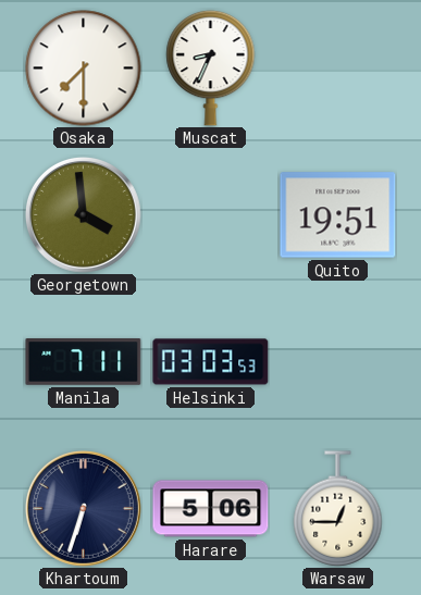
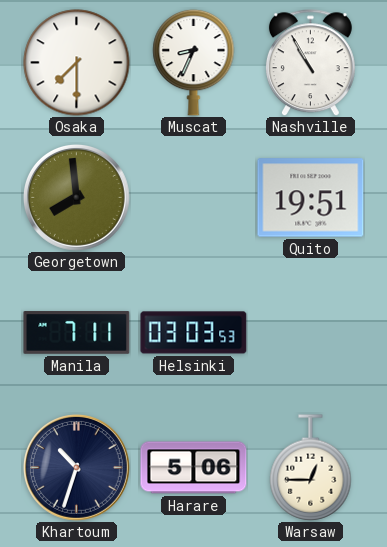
Nashville: none -> 10:55
Georgetown: 3:59 -> 7:59
Khartoum: 6:33 -> 10:33
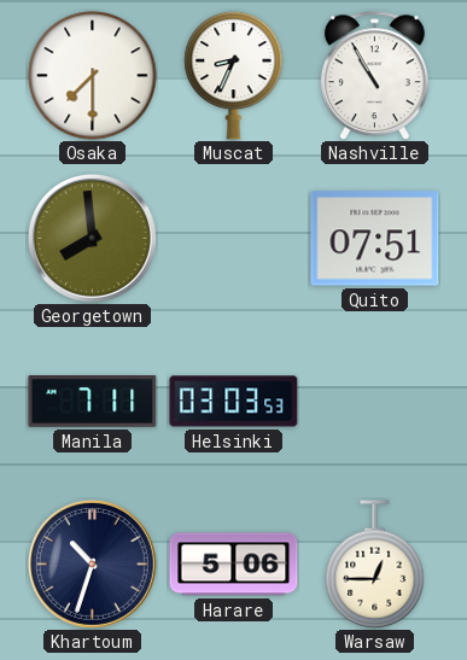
Quito: 19:51 -> 07:51
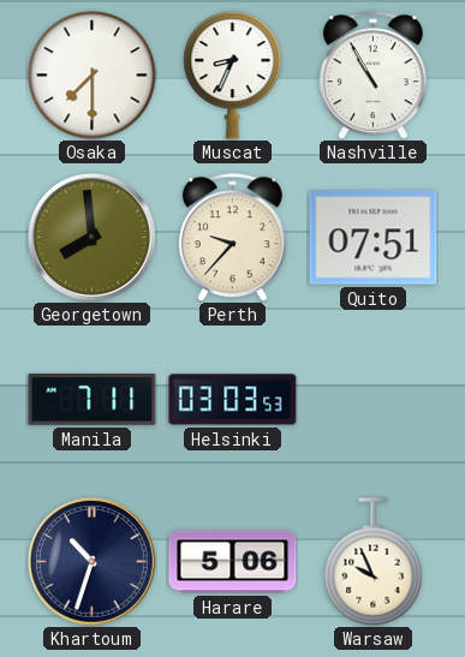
Perth: none -> 9:37
Warsaw: 12:45 -> 9:56
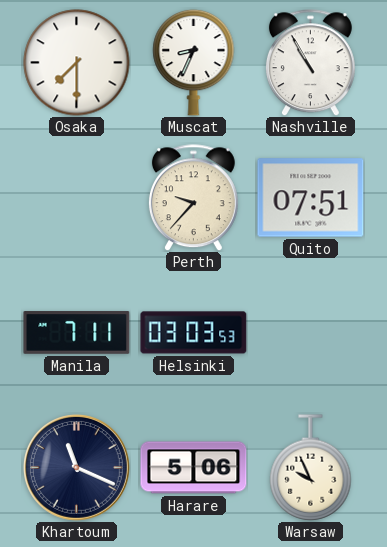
Georgetown: 7:59 -> none
Khartoum: 10:33 -> 11:19
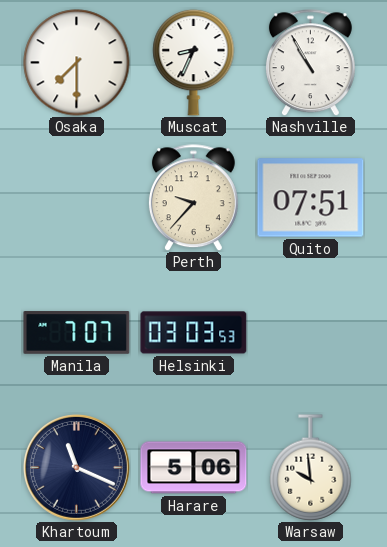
Manila: 7:11 -> 7:07
Warsaw: 9:56 -> 9:59
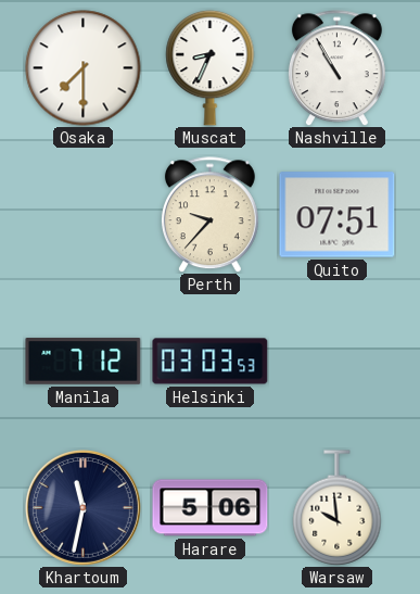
Manila: 7:07 -> 7:12
Khartoum: 11:19 -> 11:32
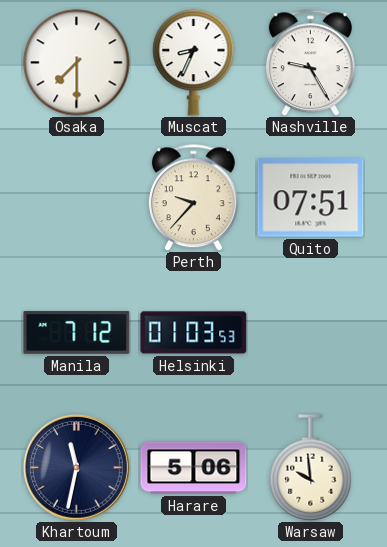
Nashville: 10:55 -> 9:25
Helsinki: 03:03 -> 01:03
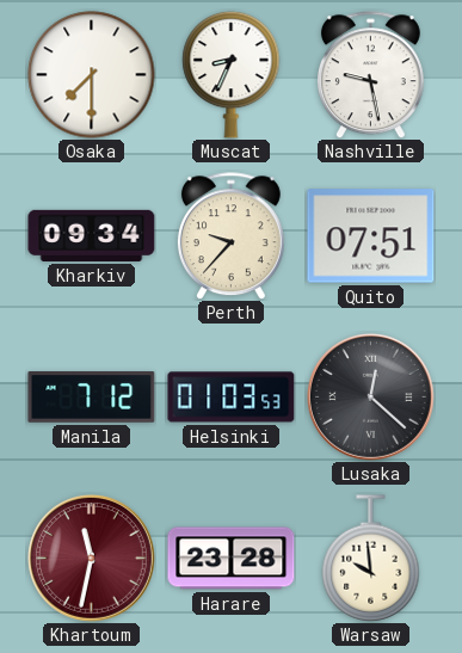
Nashville: 9:25 -> 9:28
Kharkiv: none -> 09:34
Lusaka: none -> 12:22
Khartoum dial: navy -> burgundy
Harare: 5:06 -> 23:28
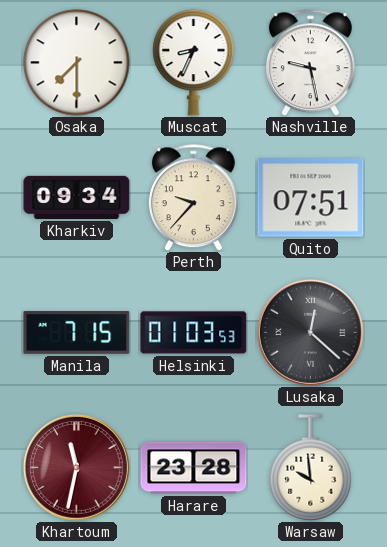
Manila: 7:12 -> 7:15
